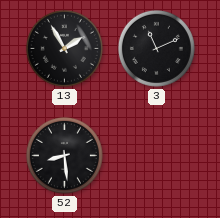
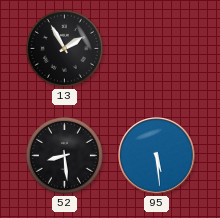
3: 11:11 -> none
95: none -> 5:29
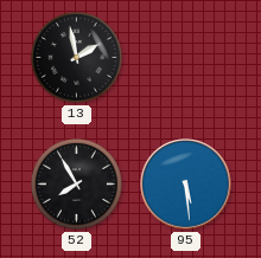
13: 1:55 -> 1:58
52: 8:29 -> 7:55
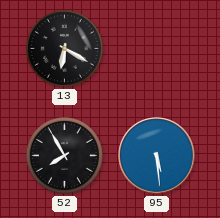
13: 1:58 -> 6:20
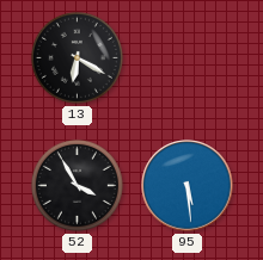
52: 7:55 -> 3:55
